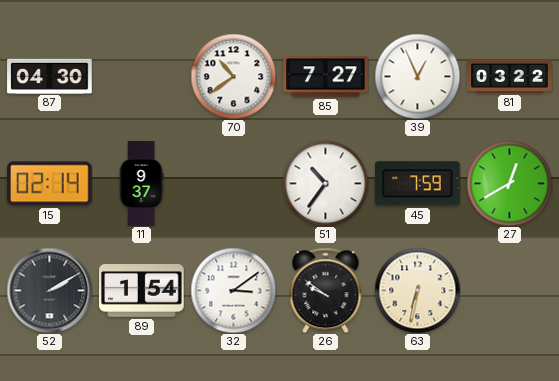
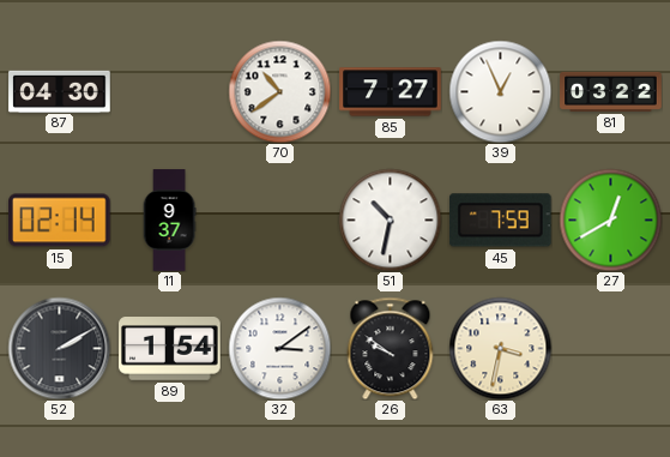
51: 10:36 -> 10:32
63: 6:32 -> 3:32
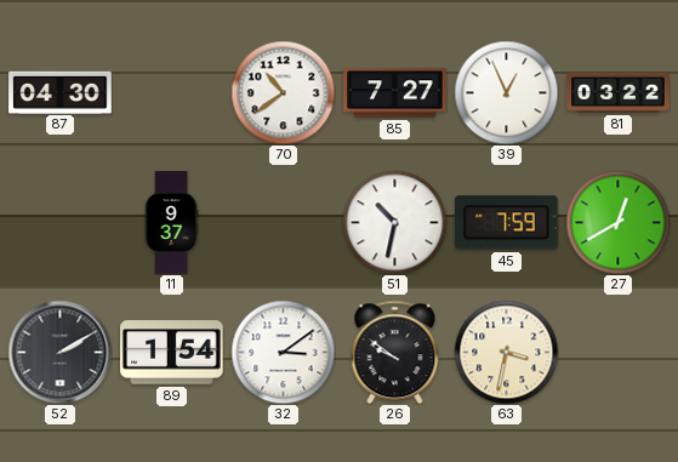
15: 02:14 -> none
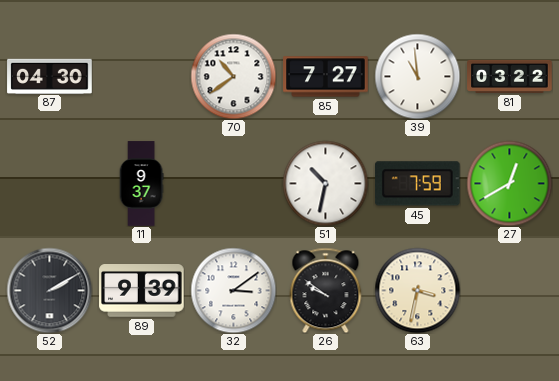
39: 12:56 -> 10:59
89: 1:54 -> 9:39
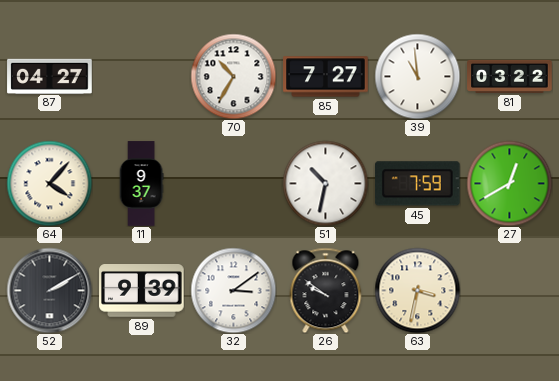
87: 04:30 -> 04:27
70: 10:39 -> 10:35
64: none -> 4:07
